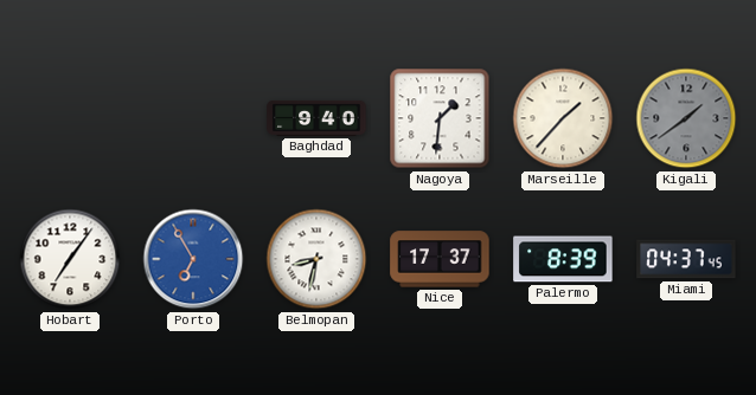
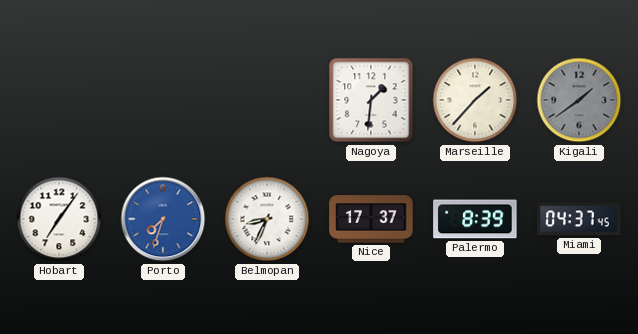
Baghdad: 9:40 -> none
Porto: 6:55 -> 7:33
Belmopan: 8:32 -> 8:34
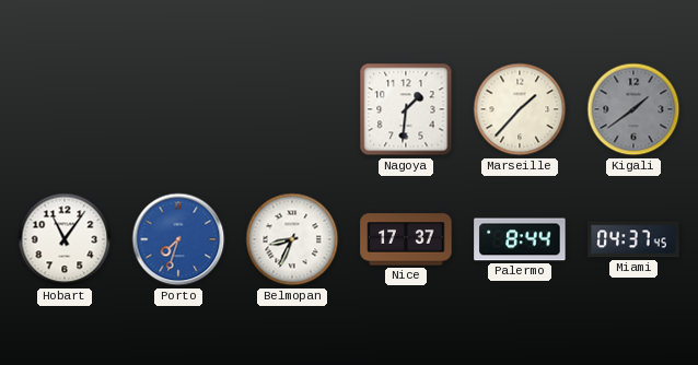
Hobart: 7:06 -> 11:06
Palermo: 8:39 -> 8:44
